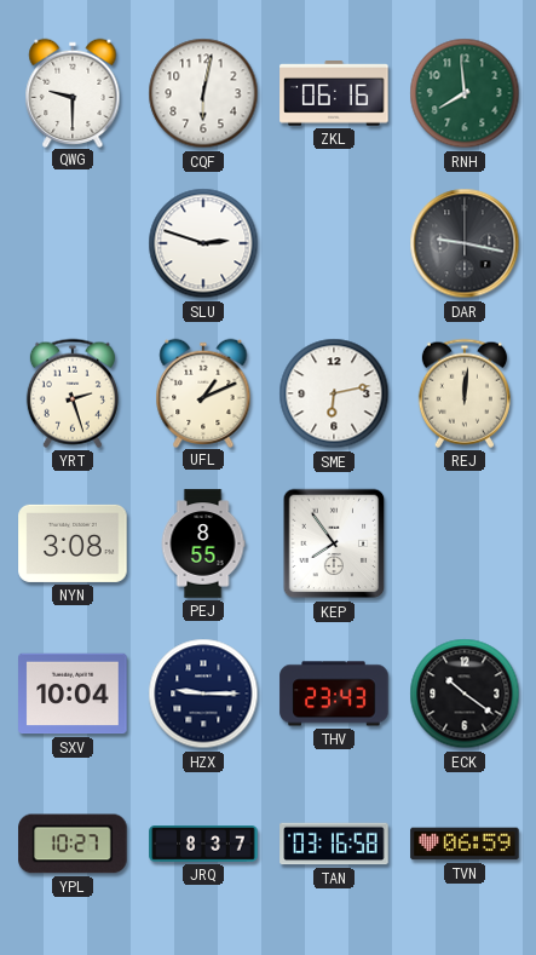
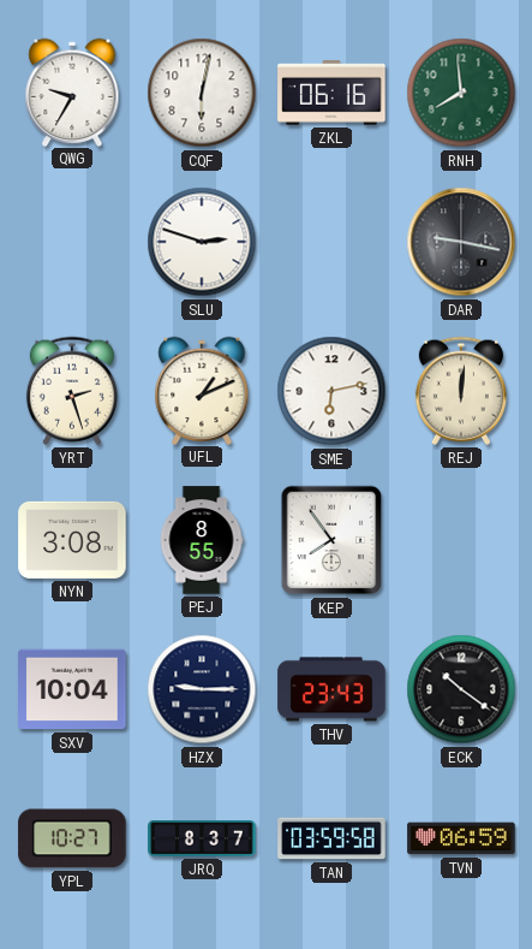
QWG: 9:30 -> 9:35
TAN: 03:16 -> 03:59
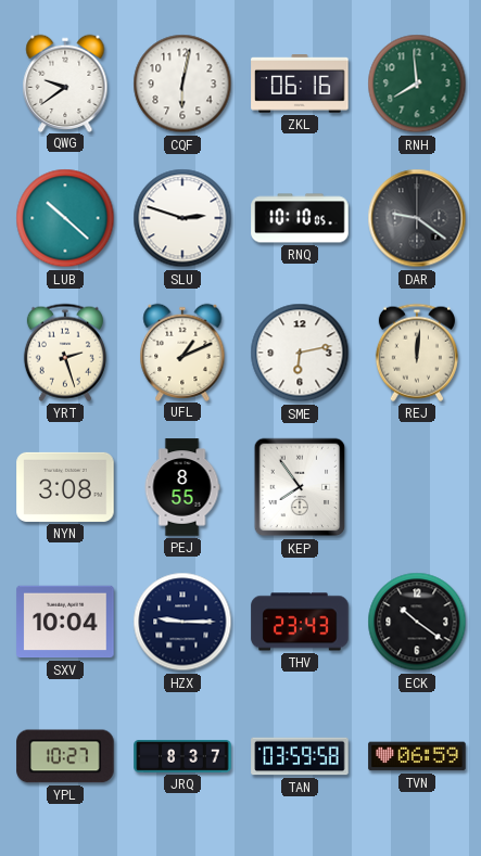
QWG: 9:35 -> 9:39
LUB: none -> 10:22
RNQ: none -> 10:10
DAR: 9:17 -> 9:21
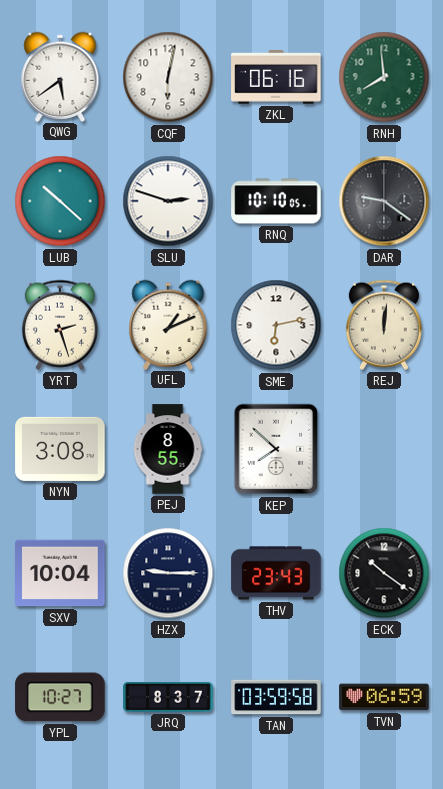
QWG: 9:39 -> 5:39
KEP: 7:54 -> 7:52
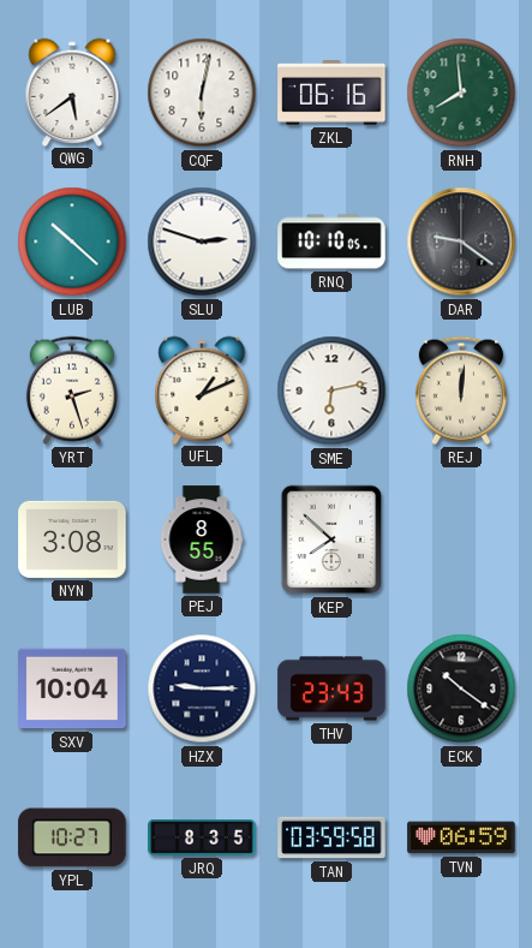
JRQ: 8:37 -> 8:35
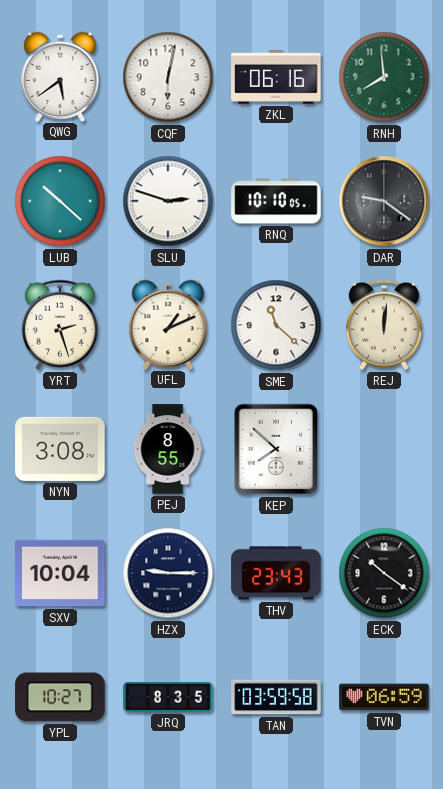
SME: 6:13 -> 11:22
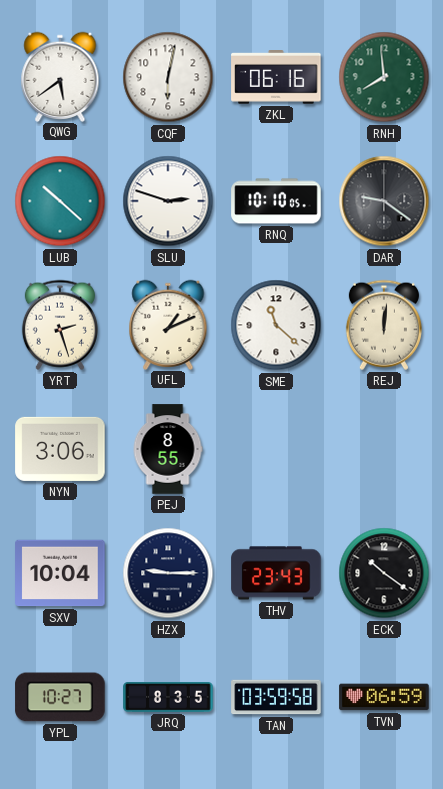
NYN: 3:08 -> 3:06
KEP: 7:52 -> none
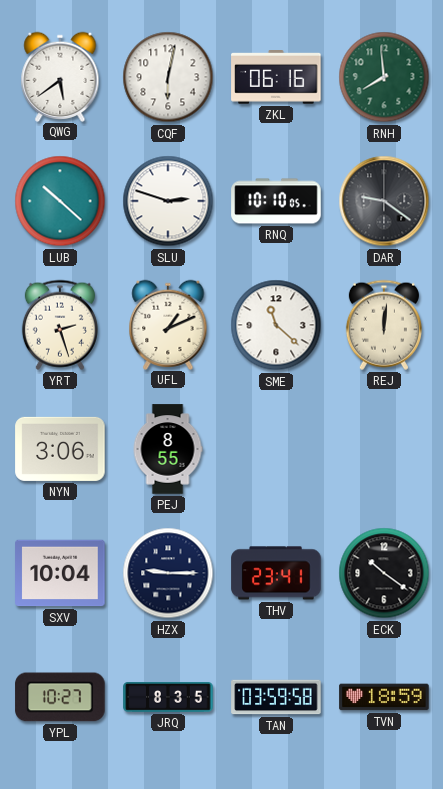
THV: 23:43 -> 23:41
TVN: 06:59 -> 18:59
